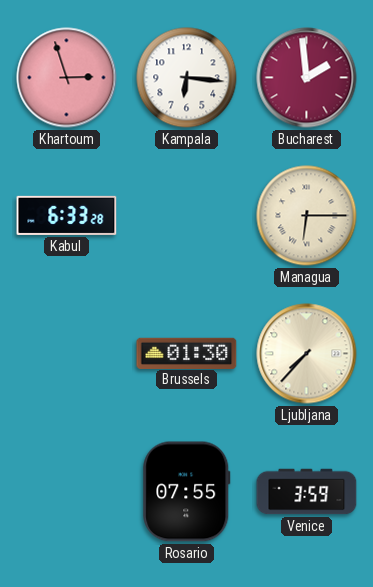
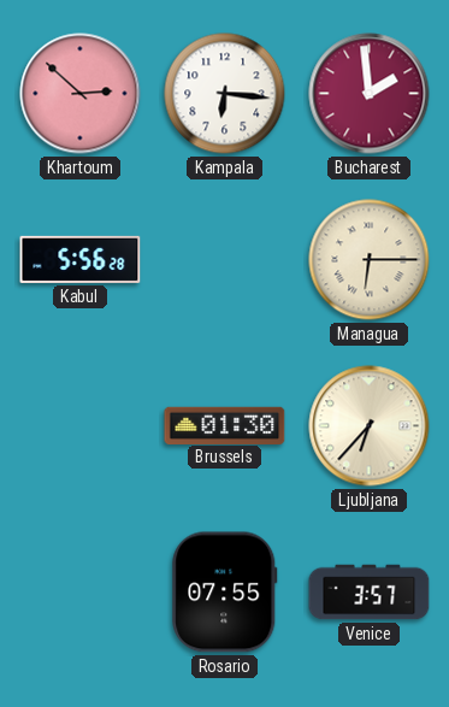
Khartoum: 2:57 -> 2:52
Kabul: 6:33 -> 5:56
Ljubljana: 7:37 -> 6:37
Venice: 3:59 -> 3:57
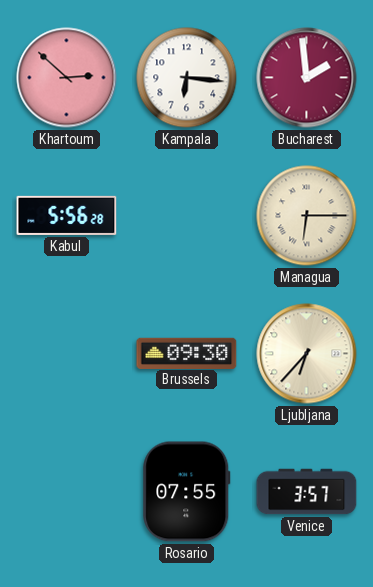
Brussels: 01:30 -> 09:30
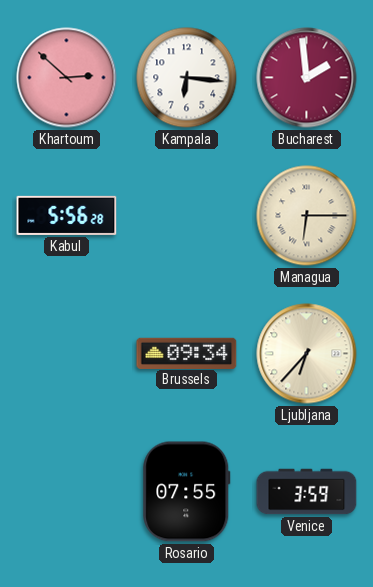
Brussels: 09:30 -> 09:34
Venice: 3:57 -> 3:59
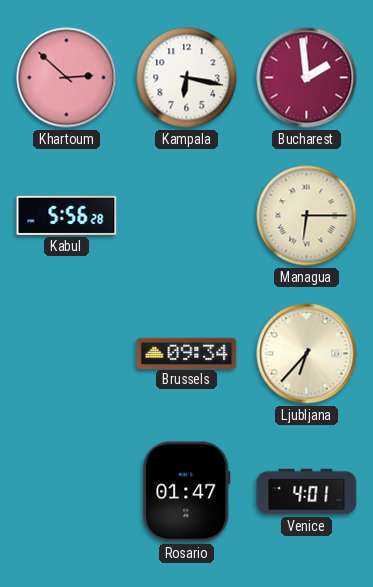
Kampala: 6:16 -> 6:17
Rosario: 07:55 -> 01:47
Venice: 3:59 -> 4:01
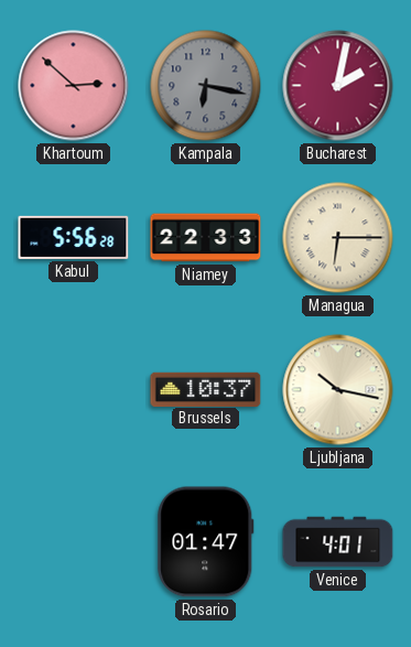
Kampala dial: white -> grey
Bucharest: 1:59 -> 2:02
Niamey: none -> 22:33
Brussels: 09:34 -> 10:37
Ljubljana: 6:37 -> 10:17
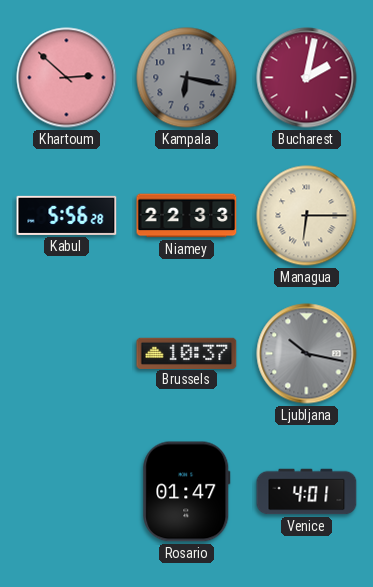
Ljubljana dial: cream -> grey
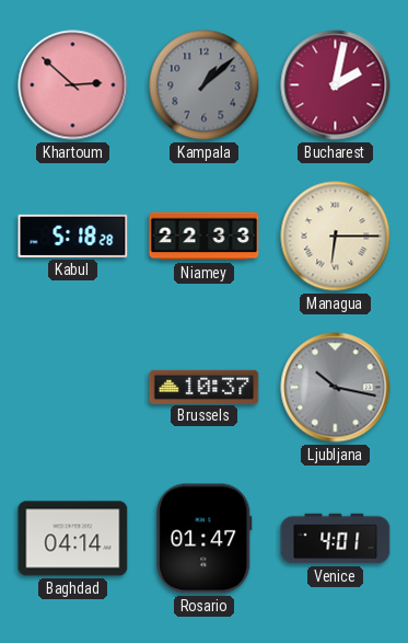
Kampala: 6:17 -> 1:08
Kabul: 5:56 -> 5:18
Baghdad: none -> 04:14
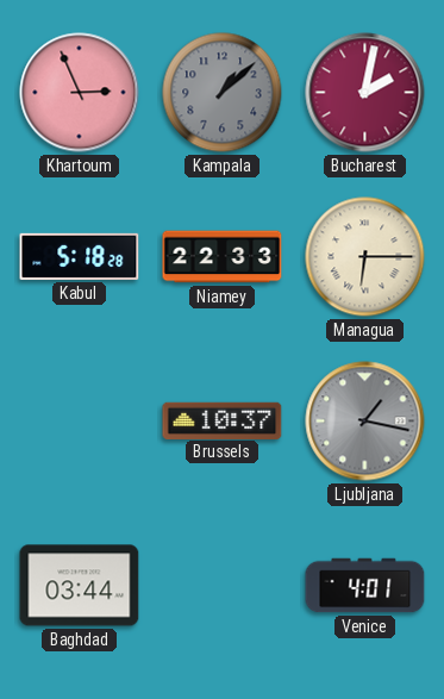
Khartoum: 2:52 -> 2:56
Ljubljana: 10:17 -> 1:17
Baghdad: 04:14 -> 03:44
Rosario: 01:47 -> none
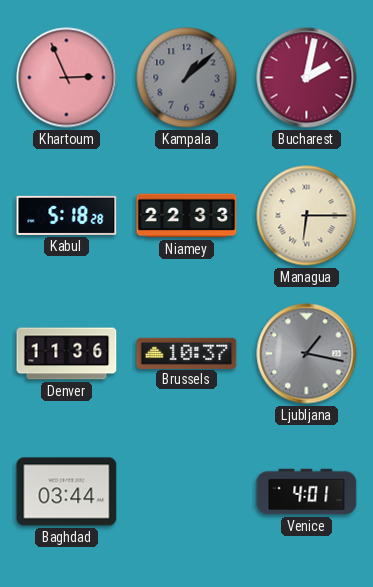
Denver: none -> 11:36
